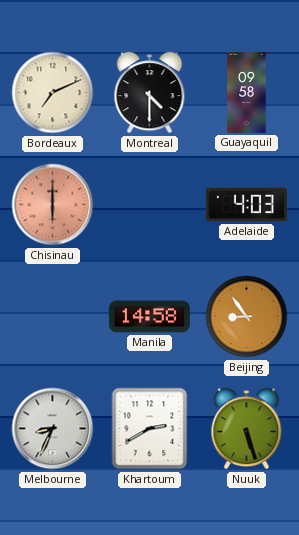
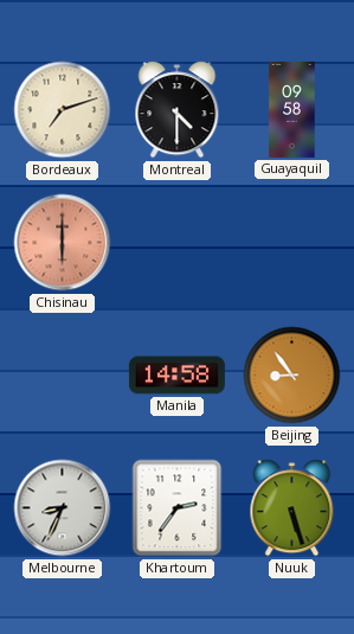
Bordeaux: 7:11 -> 7:12
Adelaide: 4:03 -> none
Khartoum: 2:40 -> 2:36
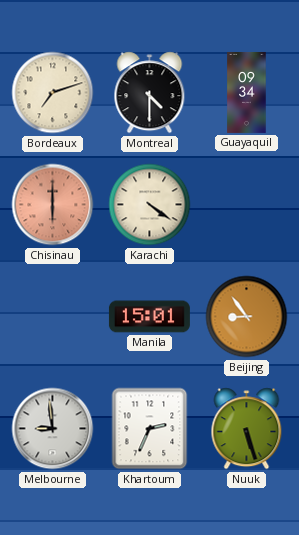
Guayaquil: 09:58 -> 09:34
Karachi: none -> 4:21
Manila: 14:58 -> 15:01
Melbourne: 8:34 -> 8:59
Khartoum: 2:36 -> 2:34
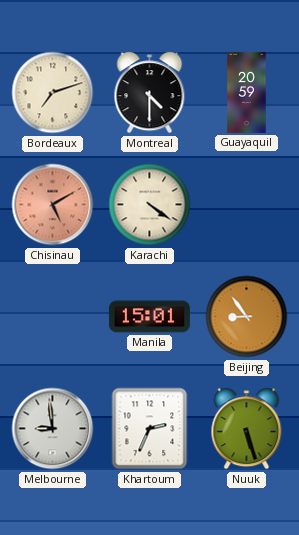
Guayaquil: 09:34 -> 20:59
Chisinau: 6:00 -> 5:10
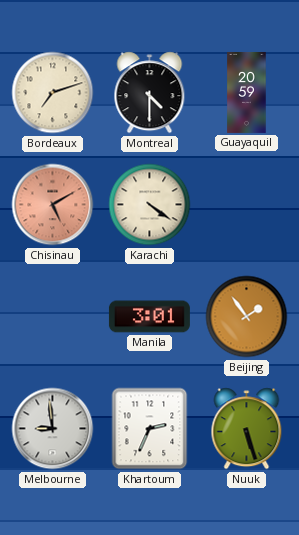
Manila: 15:01 -> 3:01
Beijing: 8:54 -> 1:54
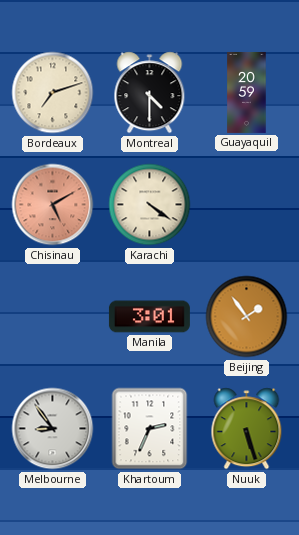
Melbourne: 8:59 -> 8:54
